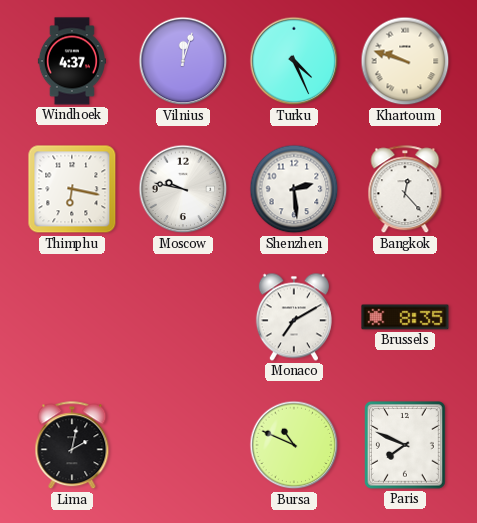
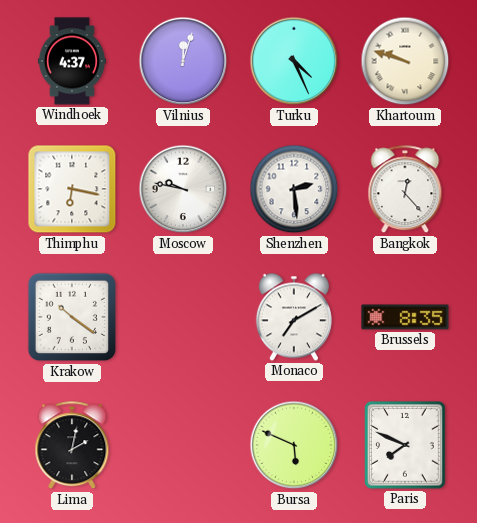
Krakow: none -> 10:21
Bursa: 10:49 -> 5:49
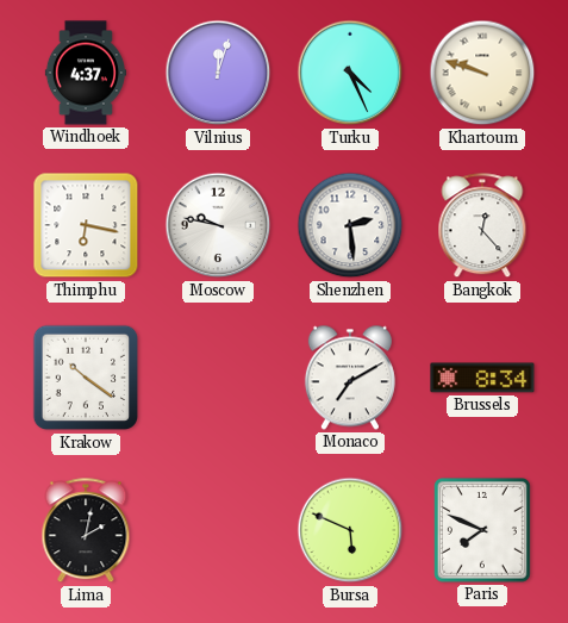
Brussels: 8:35 -> 8:34
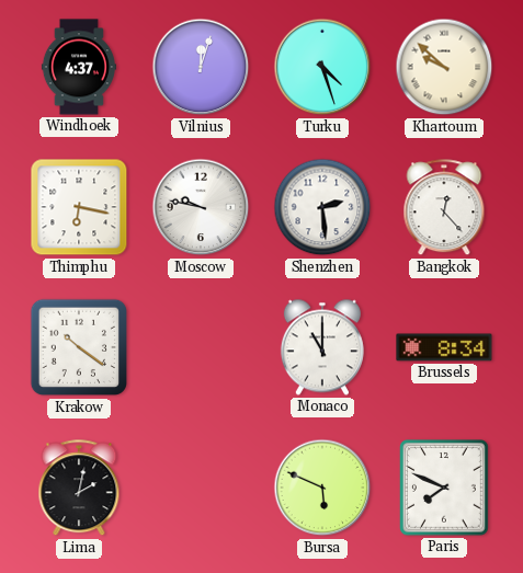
Turku: 4:26 -> 4:27
Khartoum: 9:48 -> 9:52
Monaco: 7:10 -> 11:00
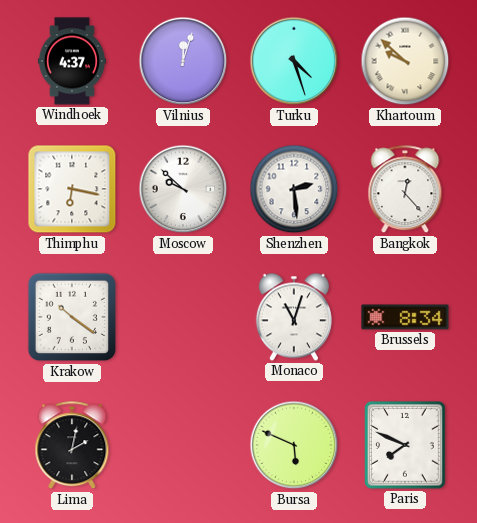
Moscow: 9:47 -> 9:52
Monaco: 11:00 -> 11:03
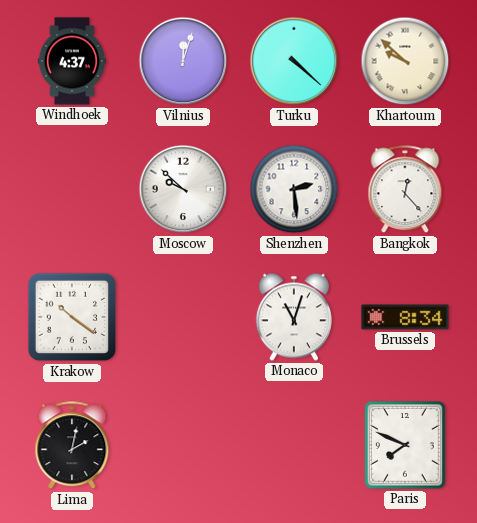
Turku: 4:27 -> 4:22
Thimphu: 6:17 -> none
Bursa: 5:49 -> none
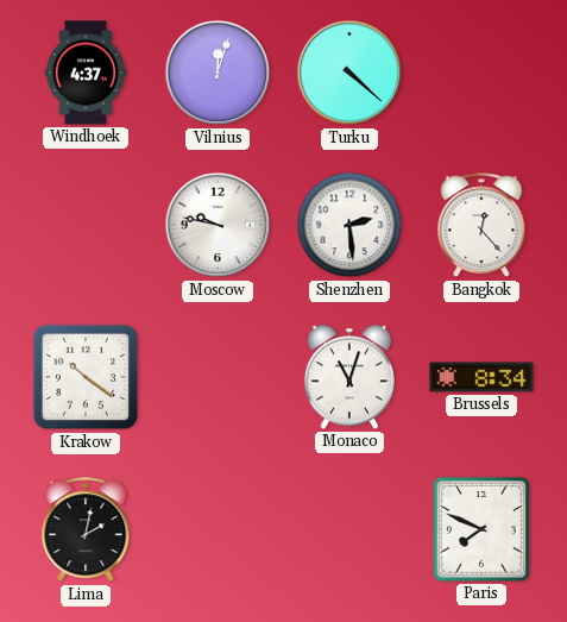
Khartoum: 9:52 -> none
Moscow: 9:52 -> 9:47
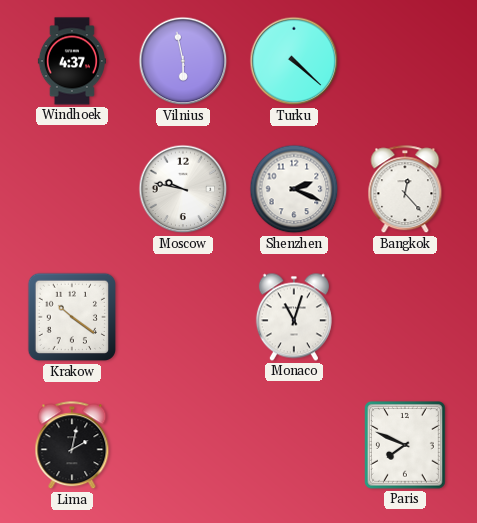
Vilnius: 12:03 -> 5:58
Shenzhen: 2:29 -> 2:19
Brussels: 8:34 -> none
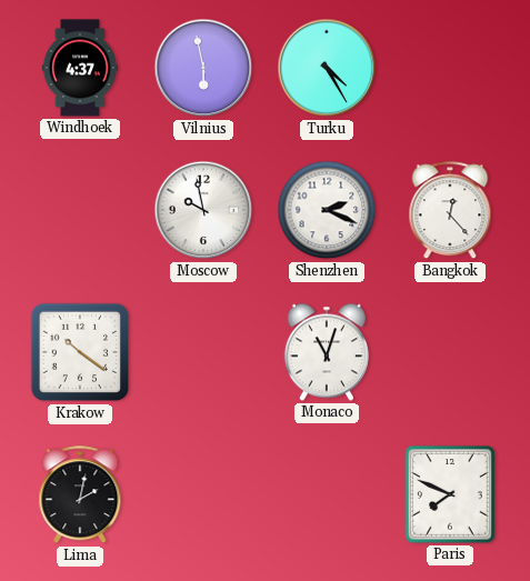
Turku: 4:22 -> 4:25
Moscow: 9:47 -> 9:58
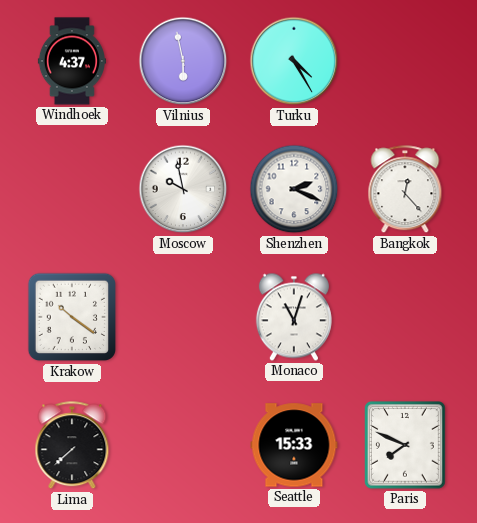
Lima: 2:02 -> 7:38
Seattle: none -> 15:33
